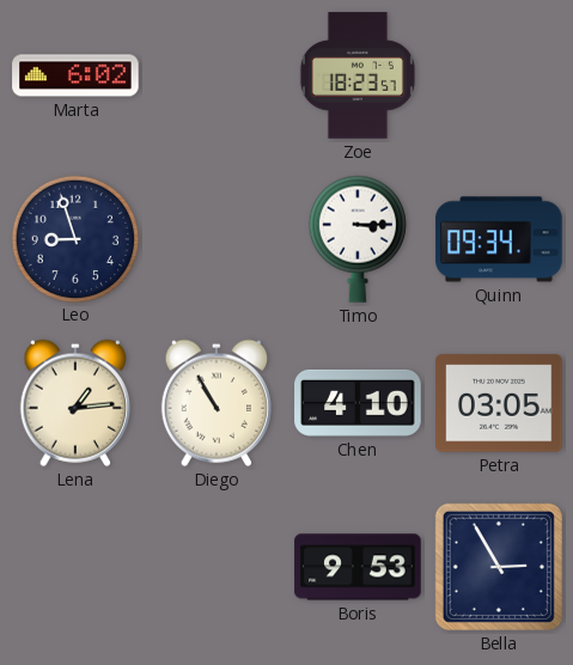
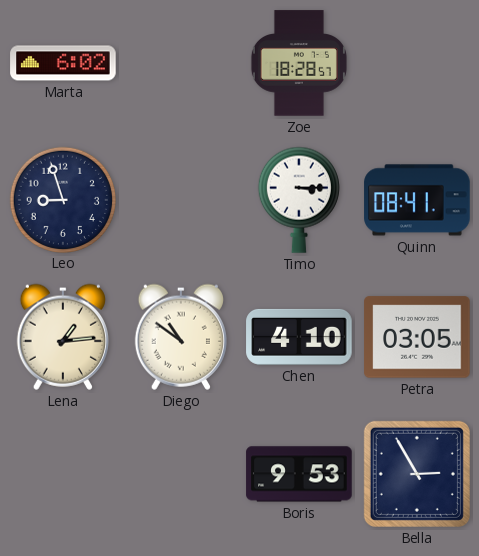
Zoe: 18:23 -> 18:28
Quinn: 09:34 -> 08:41
Diego: 10:55 -> 10:51
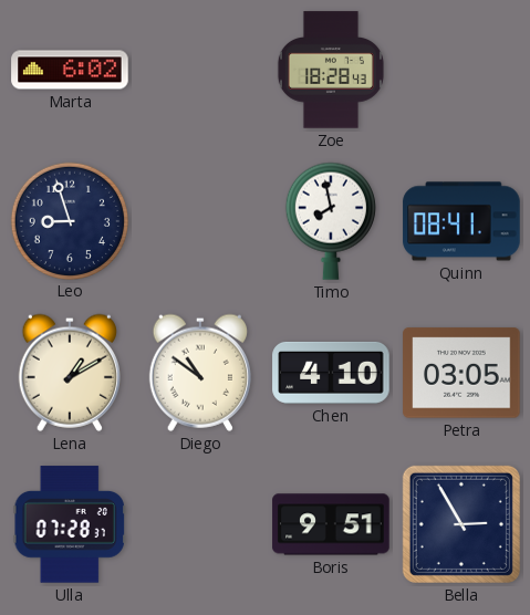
Zoe: 18:28:57 -> 18:28:43
Timo: 3:15 -> 7:58
Lena: 1:14 -> 1:10
Ulla: none -> 07:28
Boris: 9:53 -> 9:51
